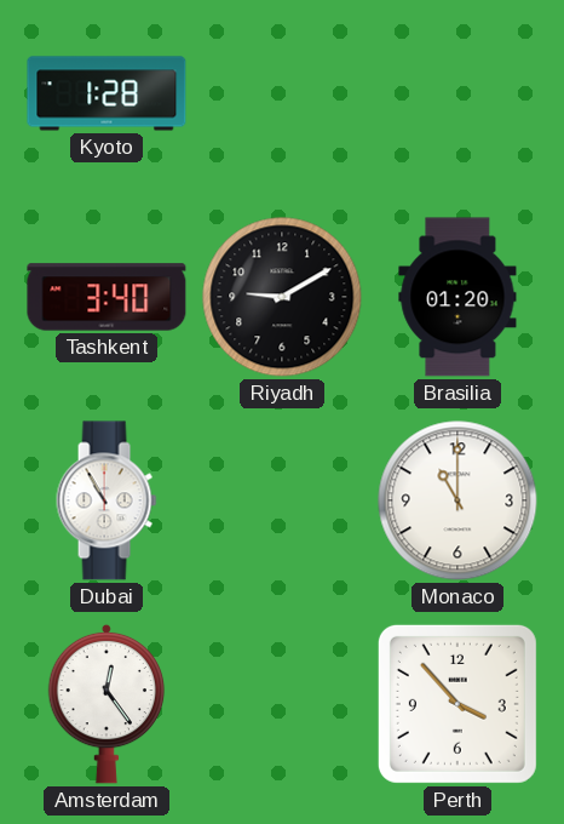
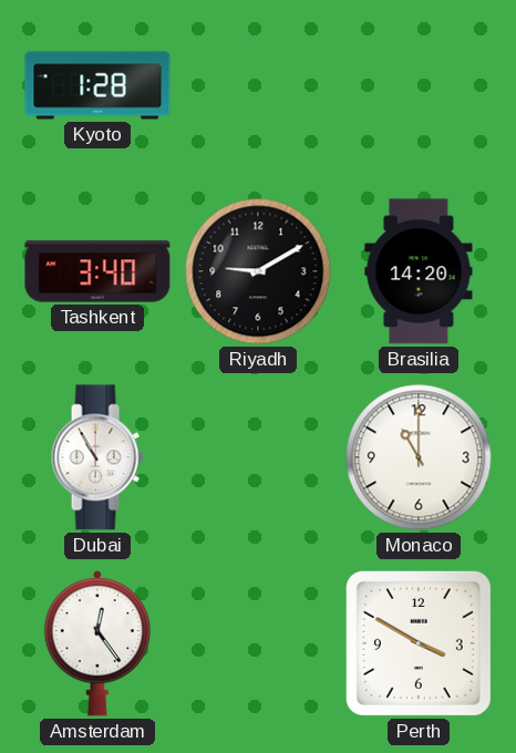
Brasilia: 01:20 -> 14:20
Perth: 3:53 -> 3:50
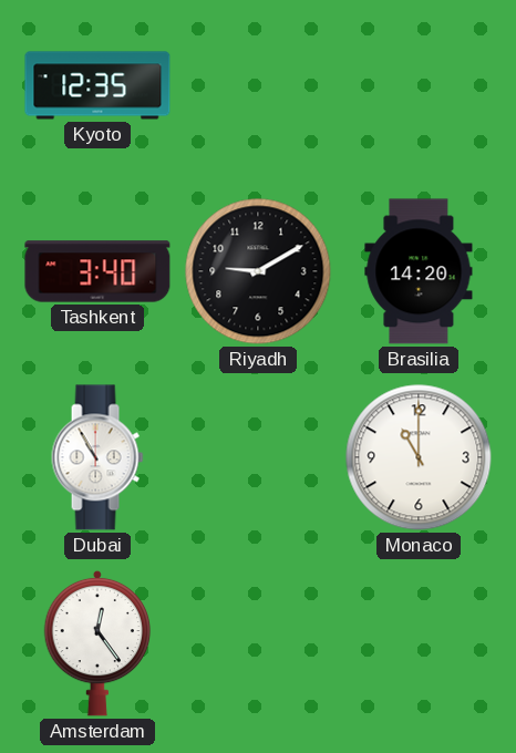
Kyoto: 1:28 -> 12:35
Perth: 3:50 -> none
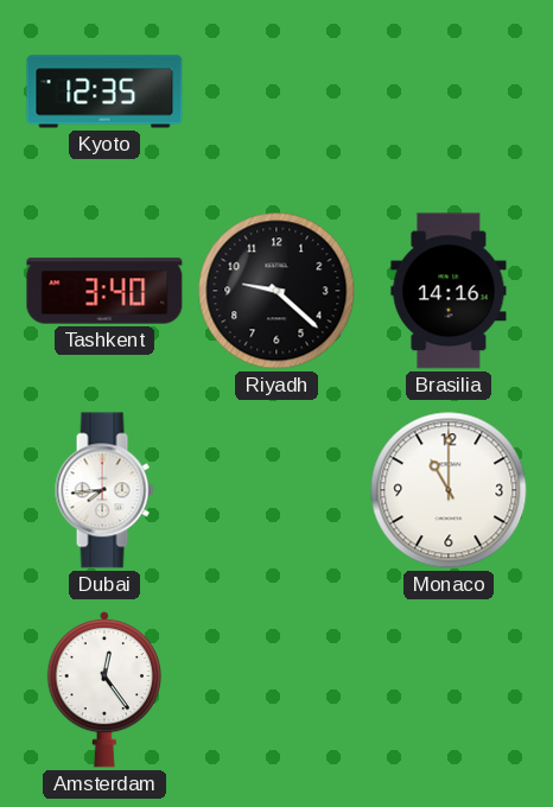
Riyadh: 9:10 -> 9:22
Brasilia: 14:20 -> 14:16
Dubai: 10:55 -> 7:44
